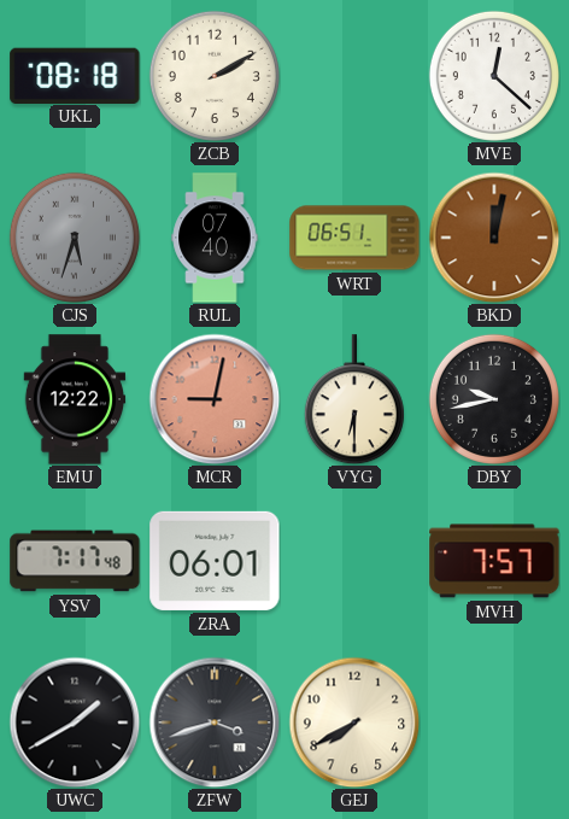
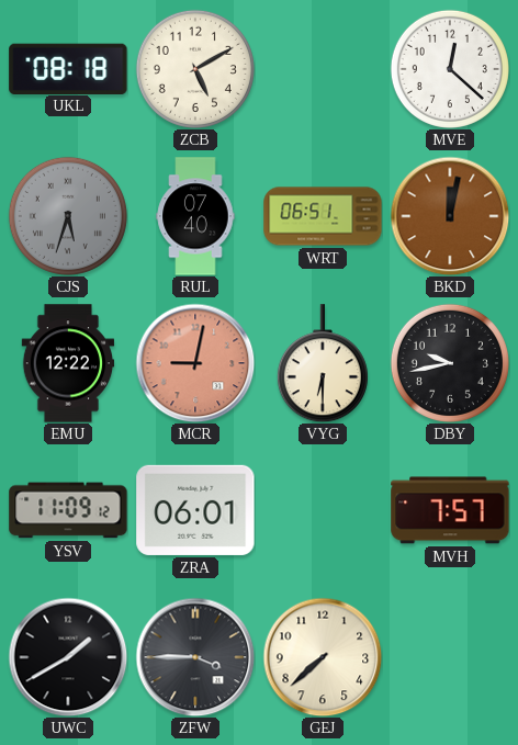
ZCB: 2:10 -> 5:10
YSV: 7:17 -> 11:09
ZFW: 3:42 -> 3:45
GEJ: 7:40 -> 7:38
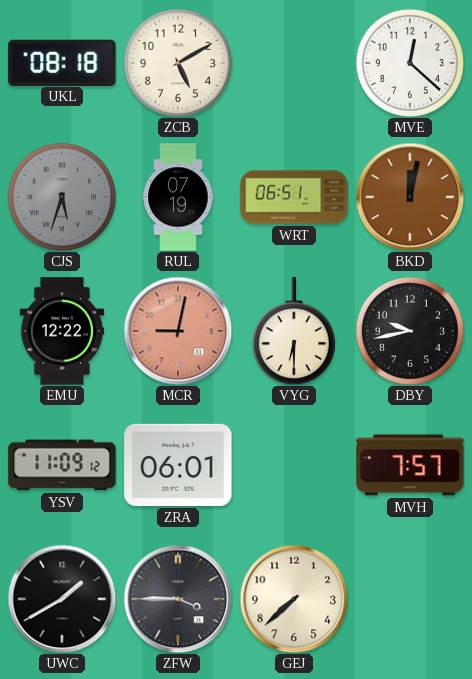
RUL: 07:40 -> 07:19
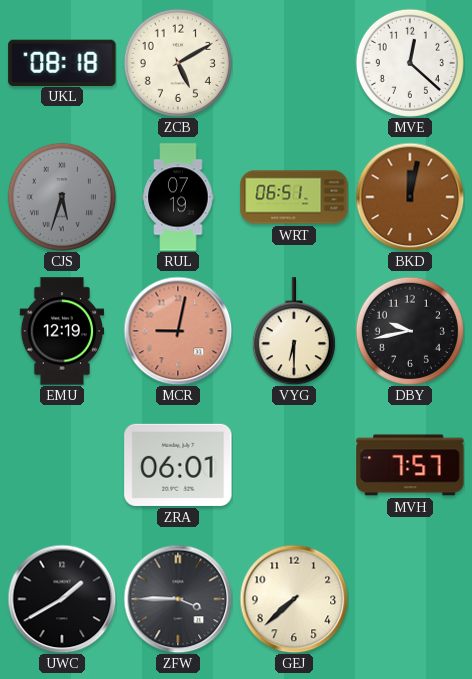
EMU: 12:22 -> 12:19
YSV: 11:09 -> none
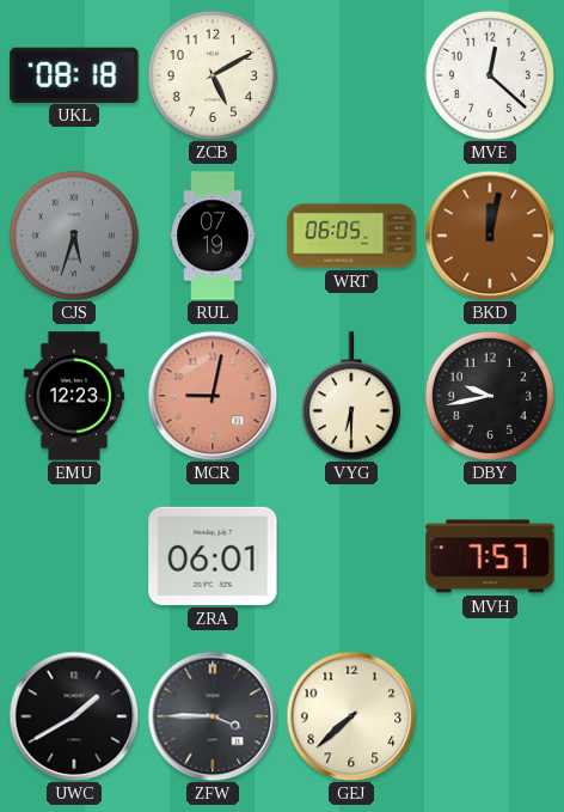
WRT: 06:51 -> 06:05
EMU: 12:19 -> 12:23
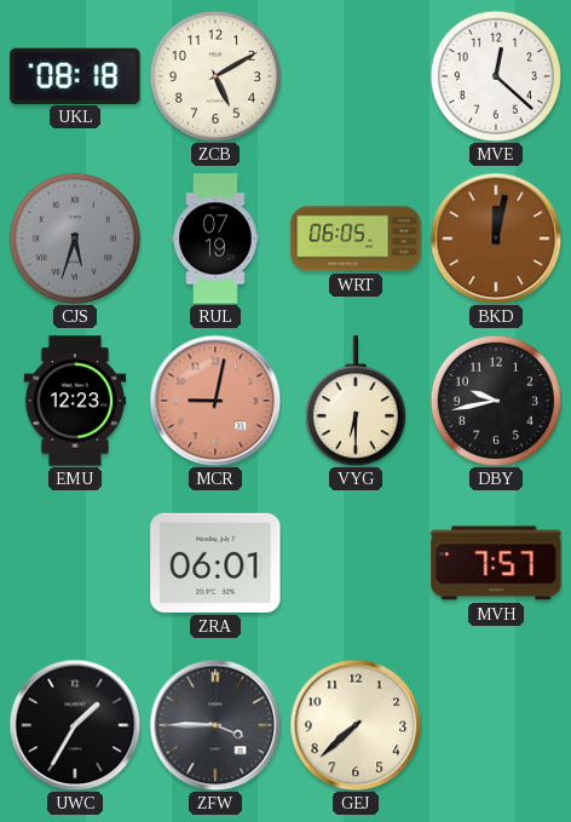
UWC: 1:40 -> 1:35
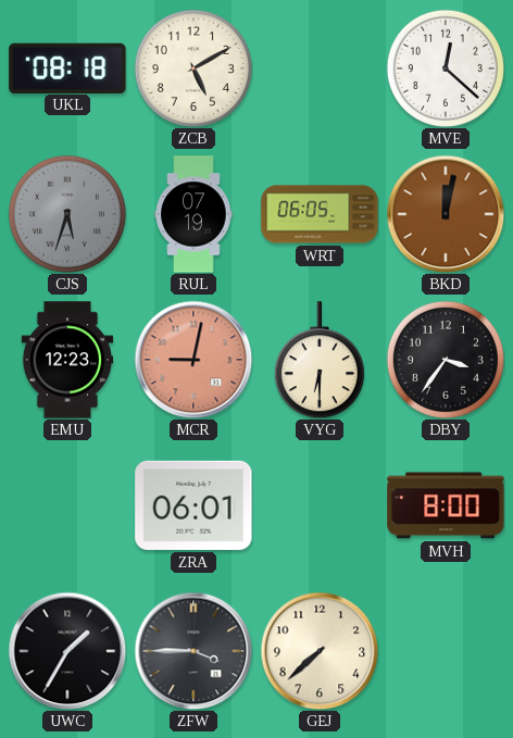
DBY: 9:43 -> 3:36
MVH: 7:57 -> 8:00
